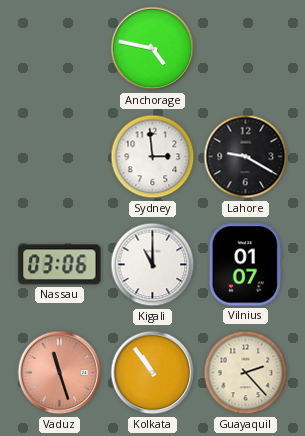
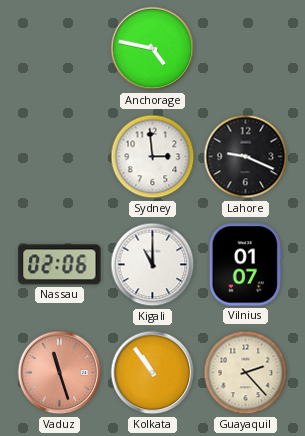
Lahore: 9:20 -> 9:19
Nassau: 03:06 -> 02:06
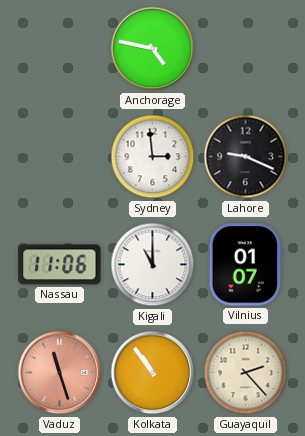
Nassau: 02:06 -> 11:06
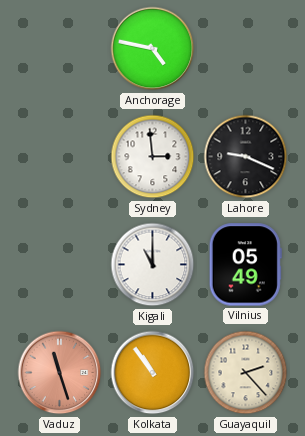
Nassau: 11:06 -> none
Vilnius: 01:07 -> 05:49
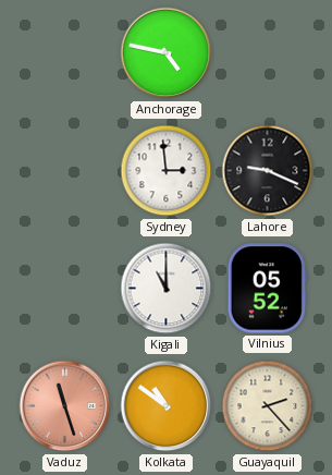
Vilnius: 05:49 -> 05:52
Kolkata: 10:54 -> 10:51
